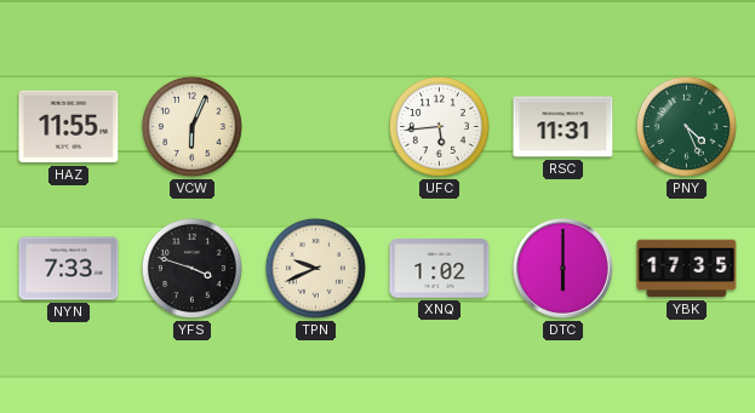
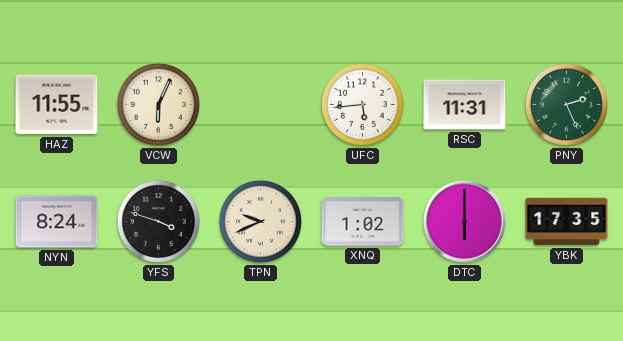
PNY: 4:26 -> 2:26
NYN: 7:33 -> 8:24
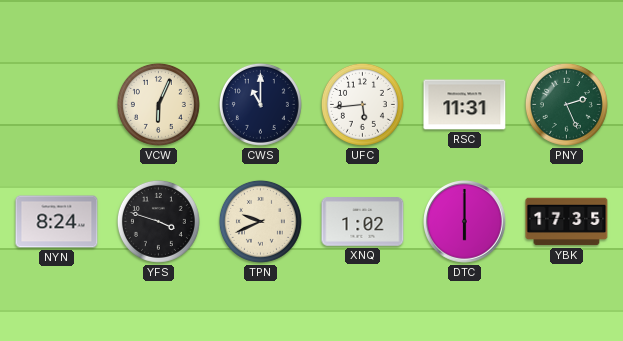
HAZ: 11:55 -> none
CWS: none -> 11:00
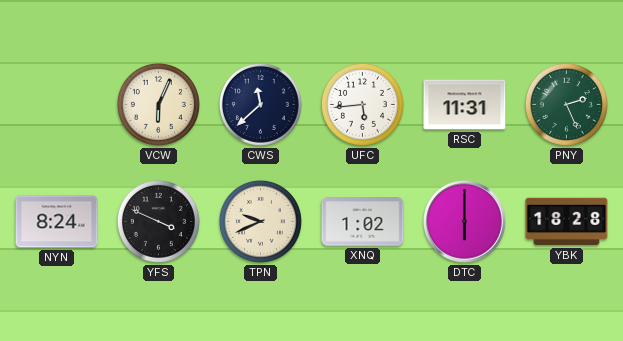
CWS: 11:00 -> 11:38
YFS: 3:48 -> 3:49
YBK: 17:35 -> 18:28
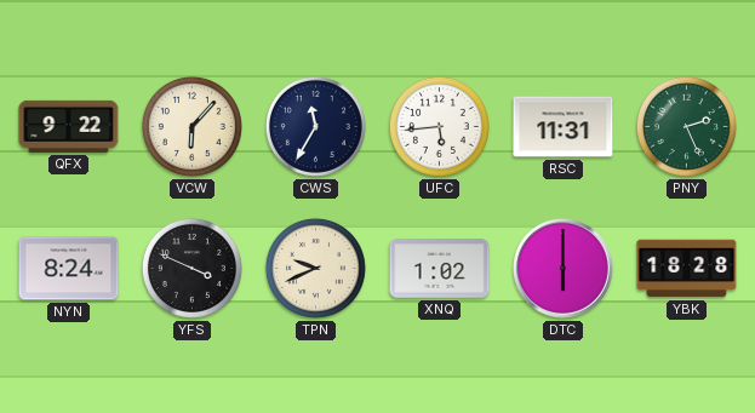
QFX: none -> 9:22
VCW: 6:04 -> 6:07
CWS: 11:38 -> 11:35
